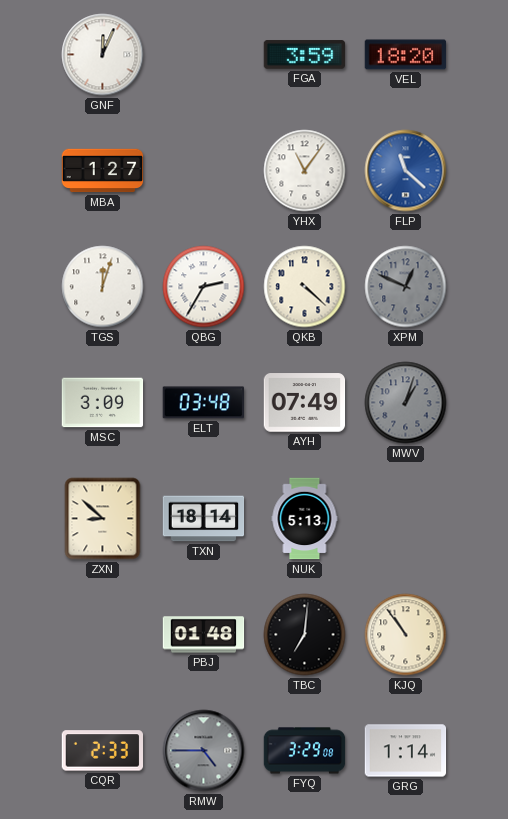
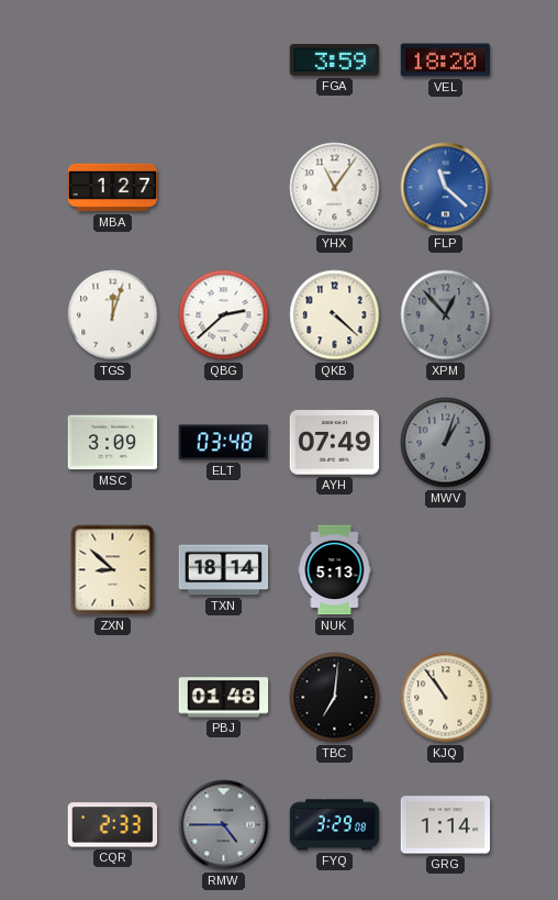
GNF: 12:04 -> none
QBG: 2:35 -> 2:38
XPM: 12:49 -> 12:53
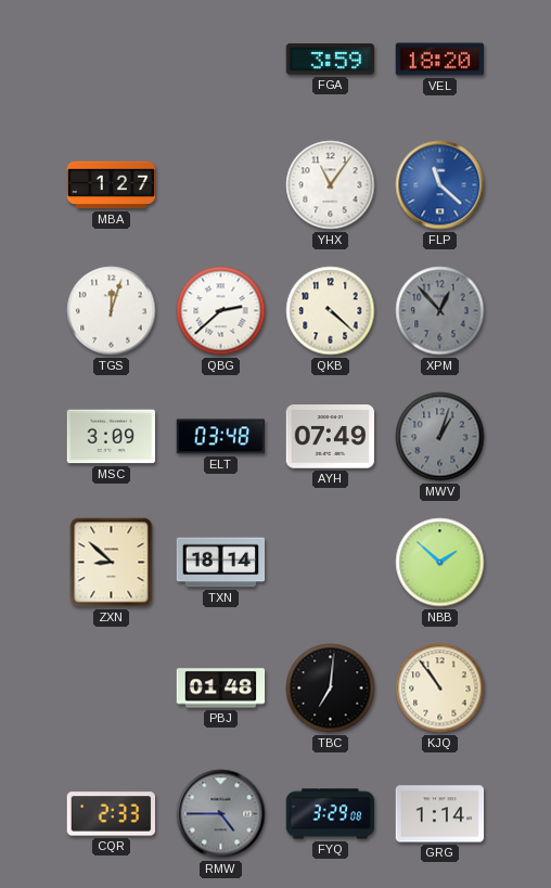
NUK: 5:13 -> none
NBB: none -> 1:52
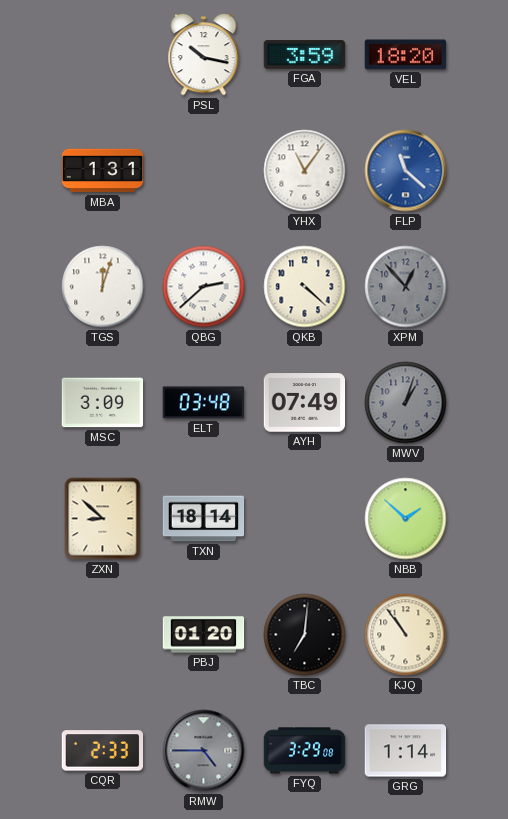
PSL: none -> 10:17
MBA: 1:27 -> 1:31
PBJ: 01:48 -> 01:20
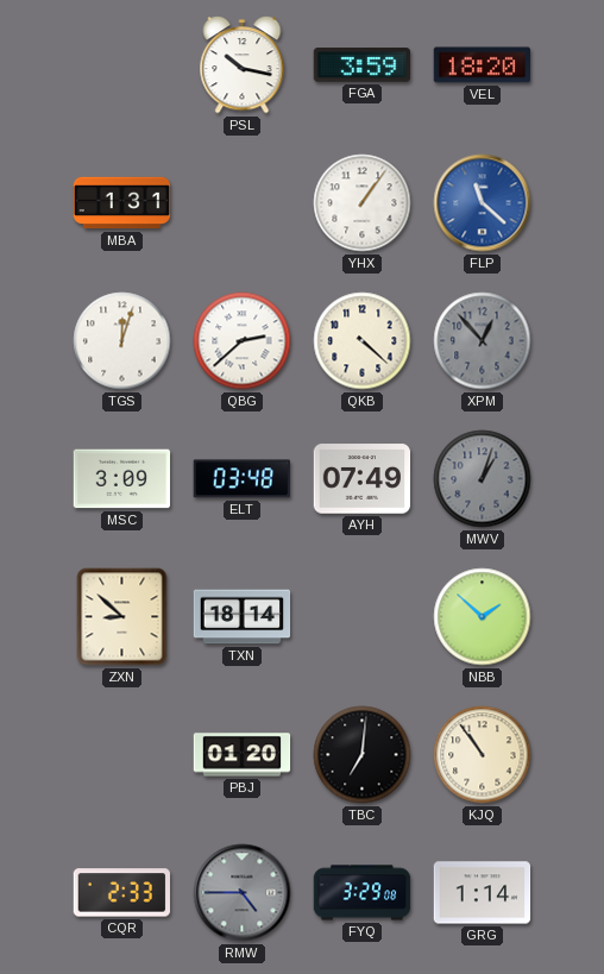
YHX: 11:06 -> 1:06
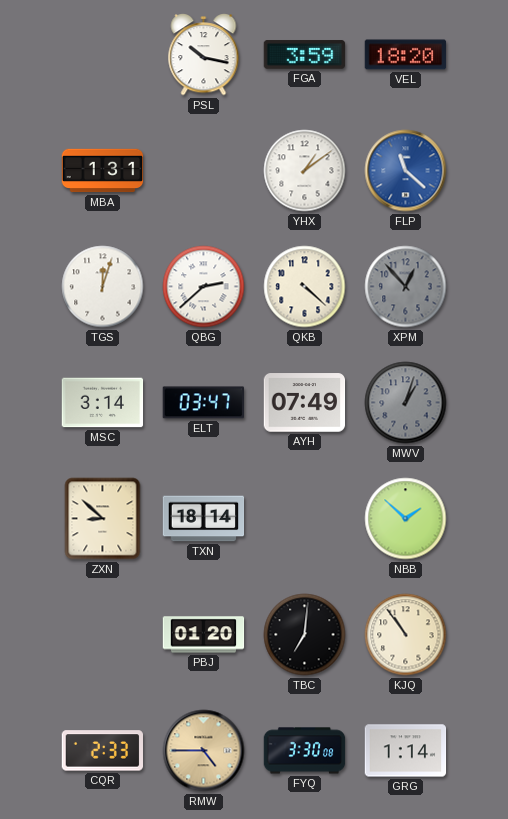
YHX: 1:06 -> 1:09
MSC: 3:09 -> 3:14
ELT: 03:48 -> 03:47
RMW dial: grey -> champagne
FYQ: 3:29 -> 3:30
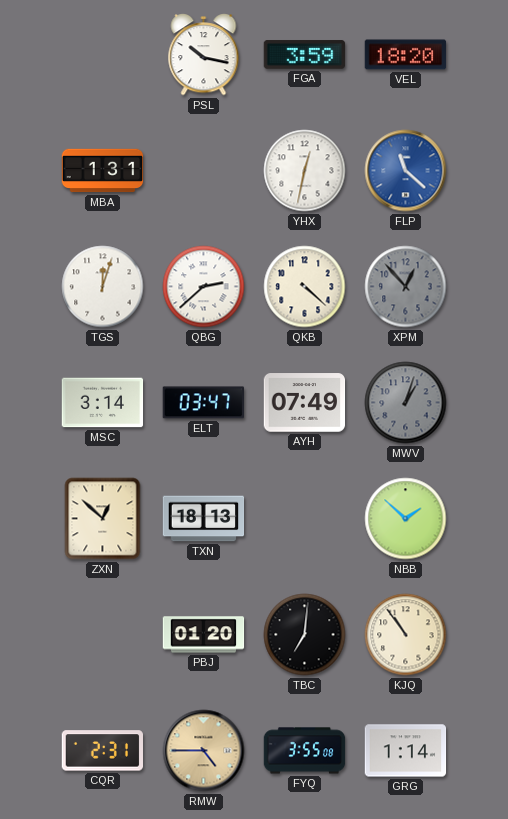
YHX: 1:09 -> 12:32
ZXN: 8:52 -> 12:52
TXN: 18:14 -> 18:13
CQR: 2:33 -> 2:31
FYQ: 3:30 -> 3:55
